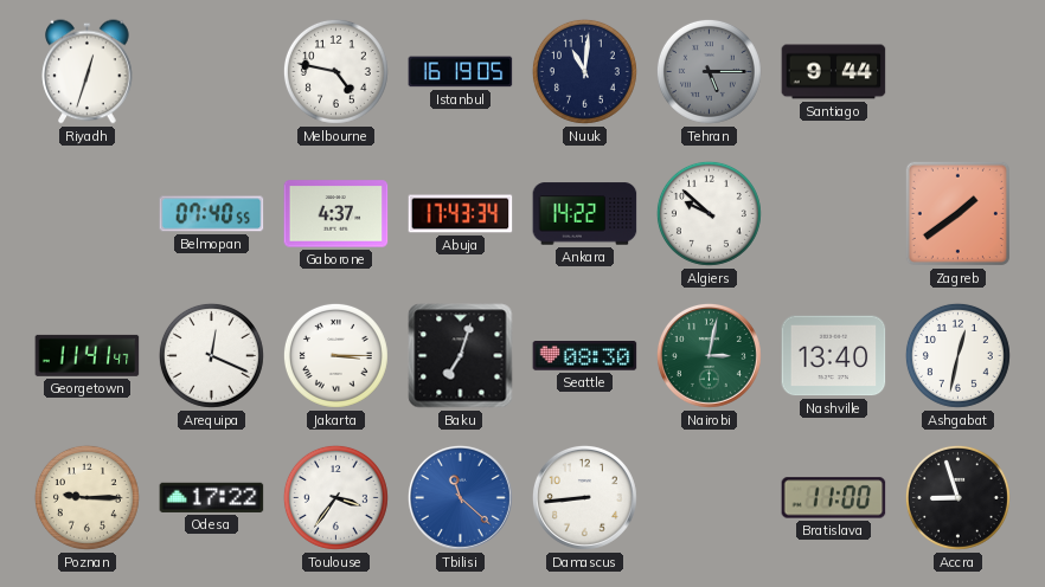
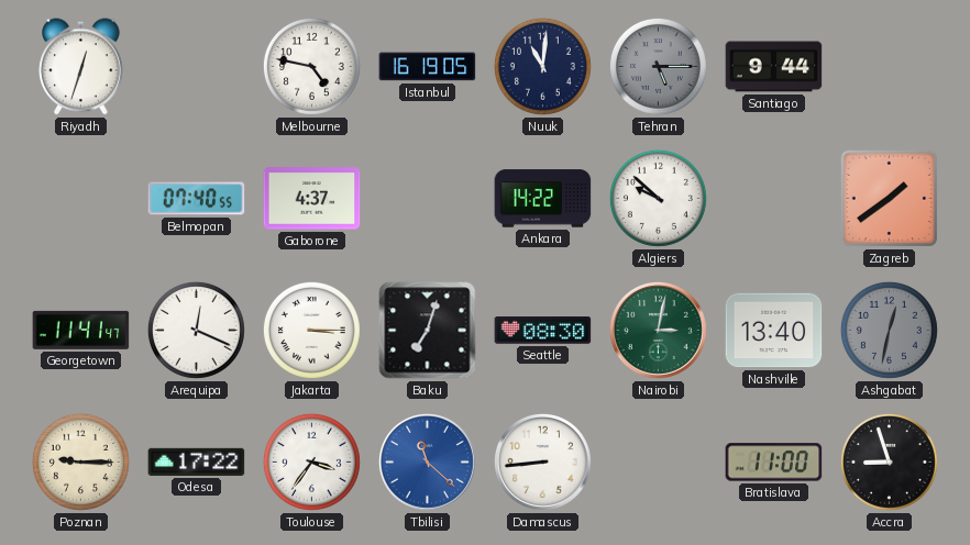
Abuja: 17:43 -> none
Ashgabat dial: white -> grey
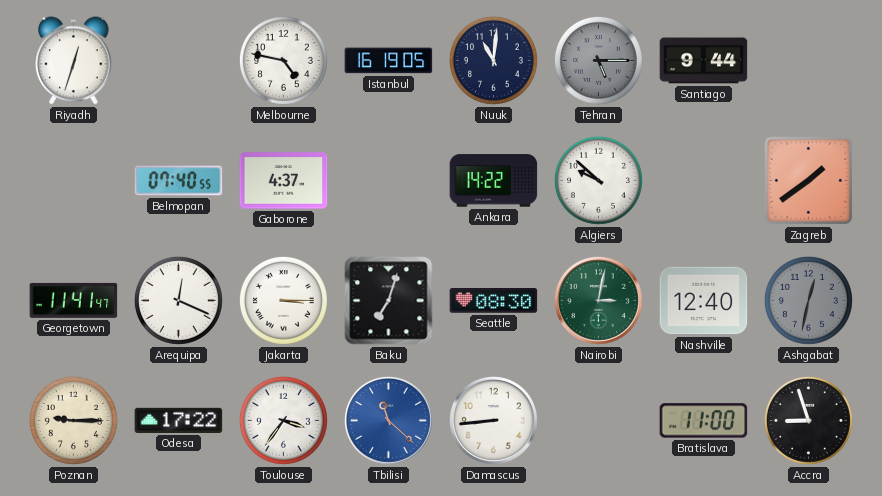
Nashville: 13:40 -> 12:40
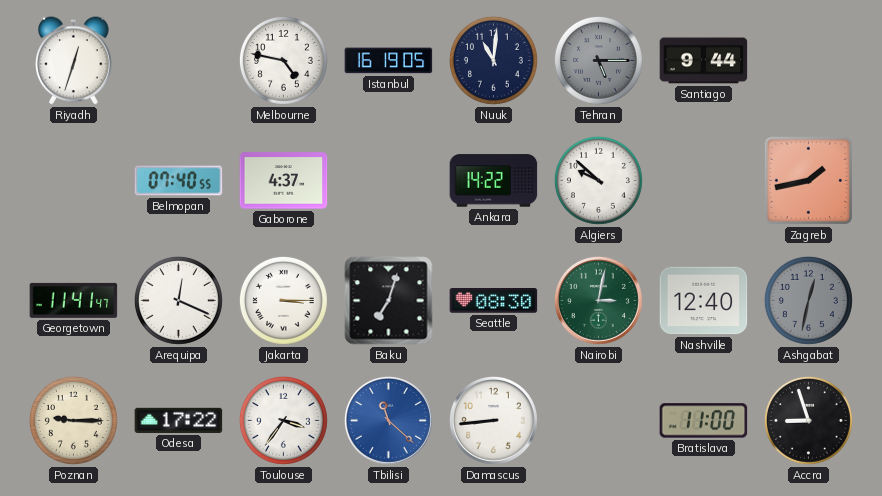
Zagreb: 1:39 -> 1:43
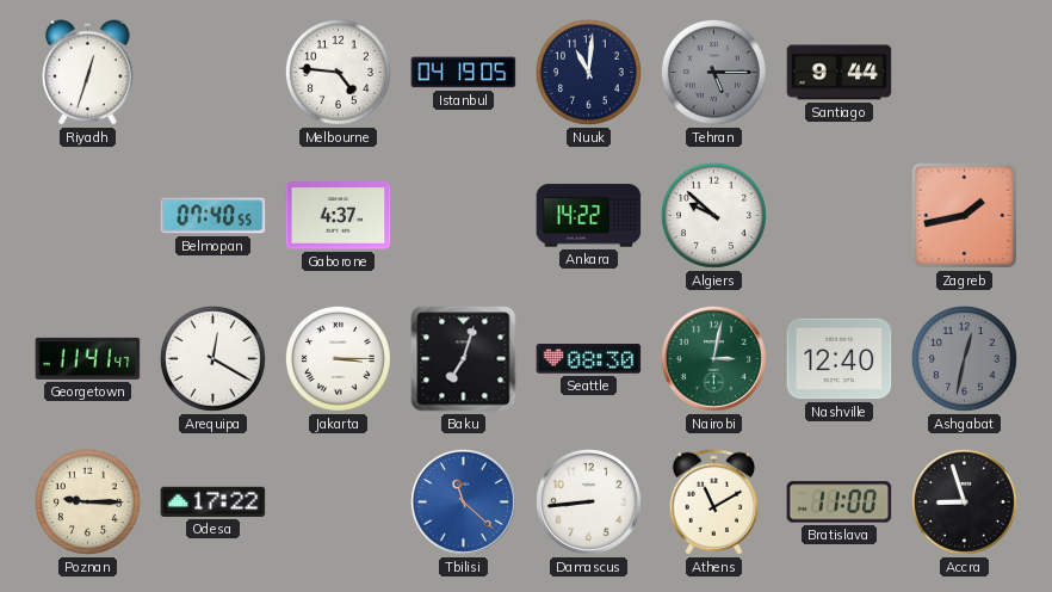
Melbourne: 4:47 -> 4:46
Istanbul: 16:19 -> 04:19
Arequipa: 12:19 -> 12:20
Toulouse: 3:36 -> none
Athens: none -> 11:10
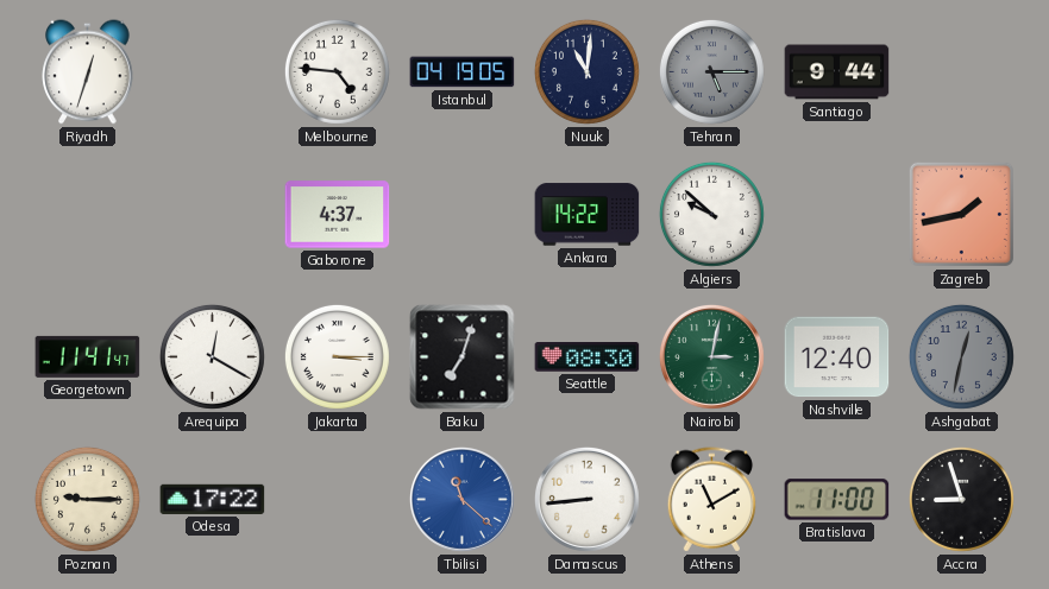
Belmopan: 07:40 -> none
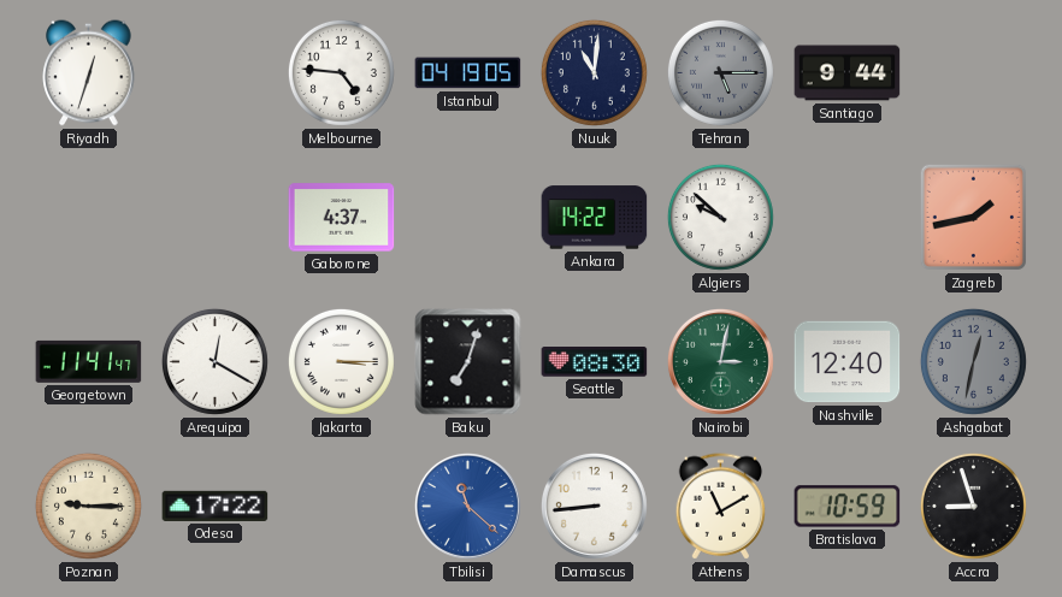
Bratislava: 11:00 -> 10:59
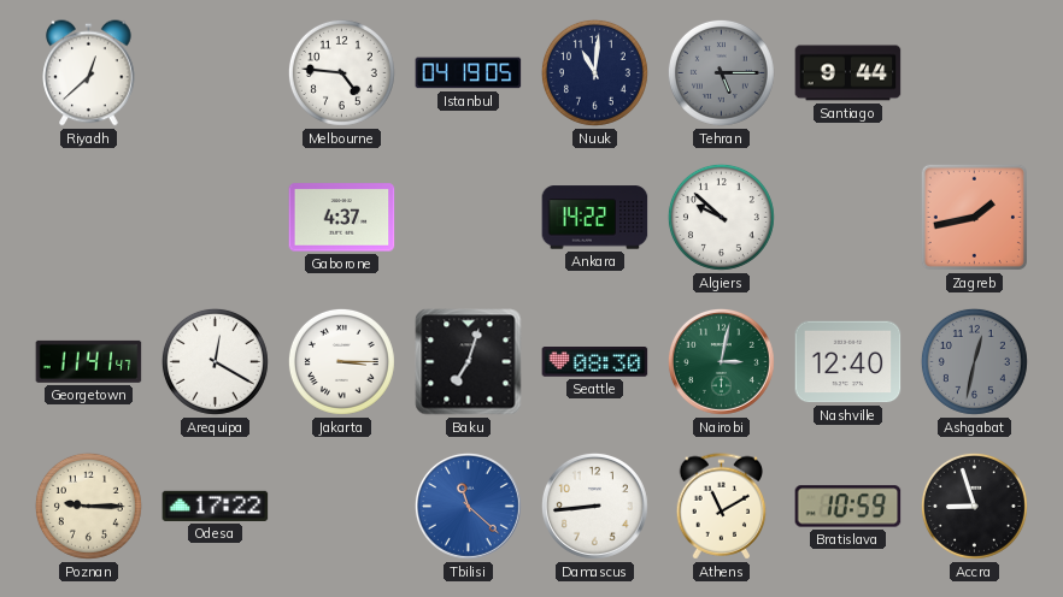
Riyadh: 12:33 -> 12:38
